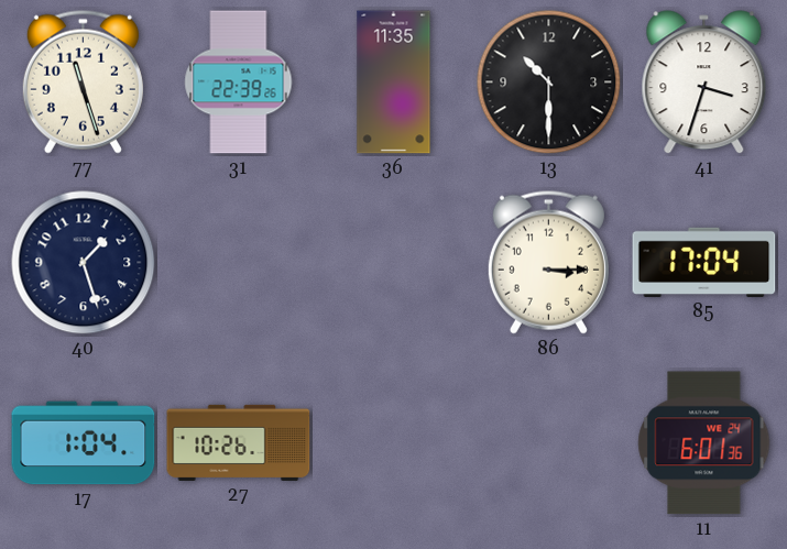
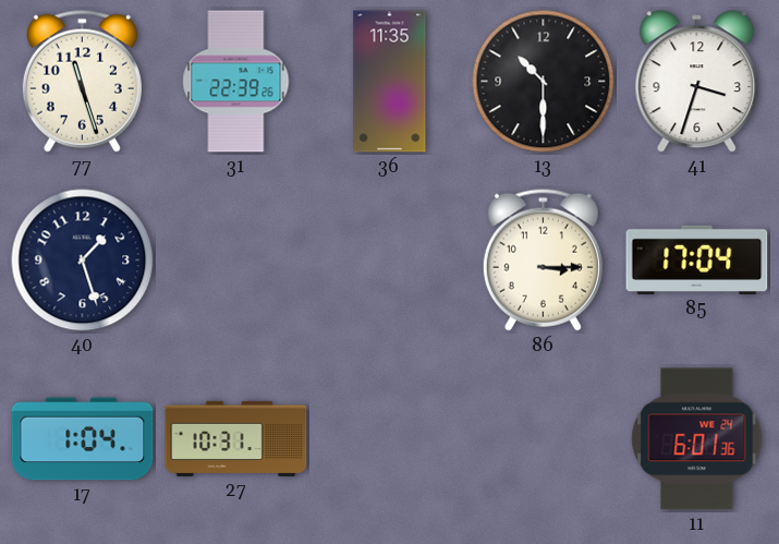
27: 10:26 -> 10:31
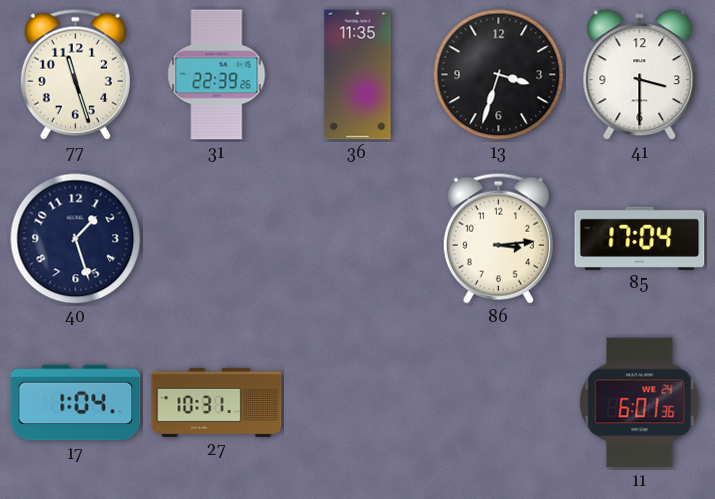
13: 10:30 -> 3:33
41: 3:33 -> 3:30
86: 3:15 -> 3:14
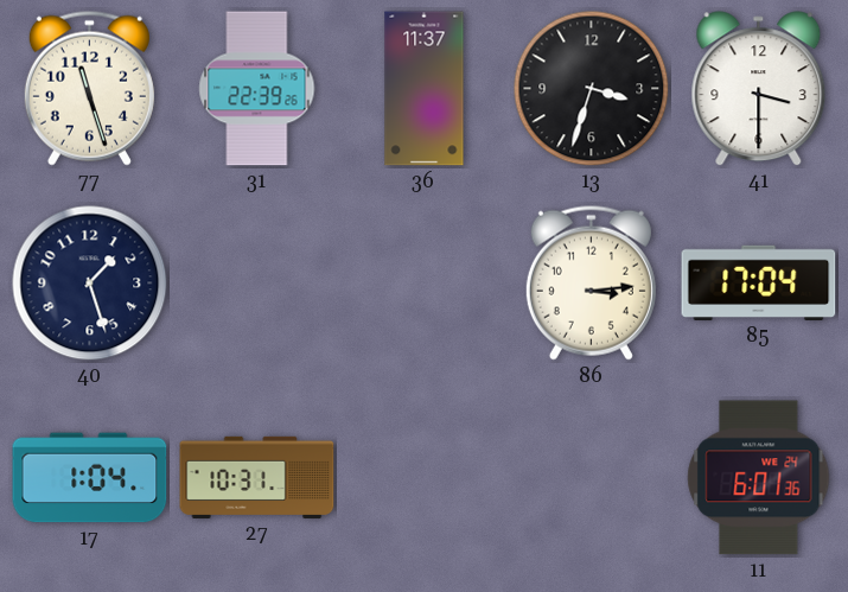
36: 11:35 -> 11:37
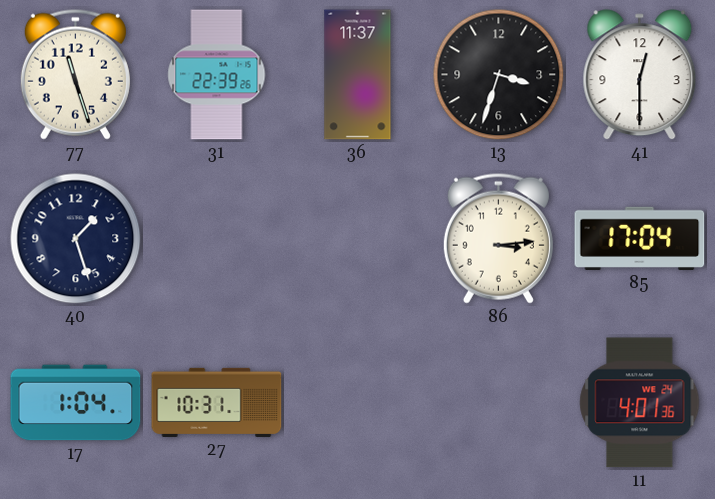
41: 3:30 -> 12:30
11: 6:01 -> 4:01
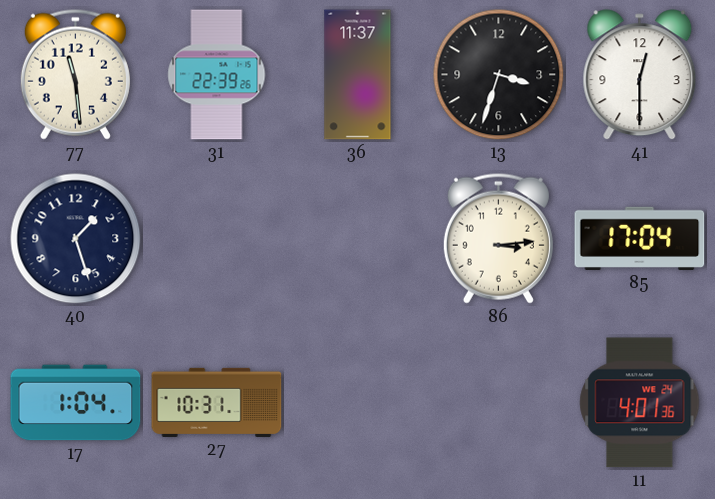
77: 11:27 -> 11:29
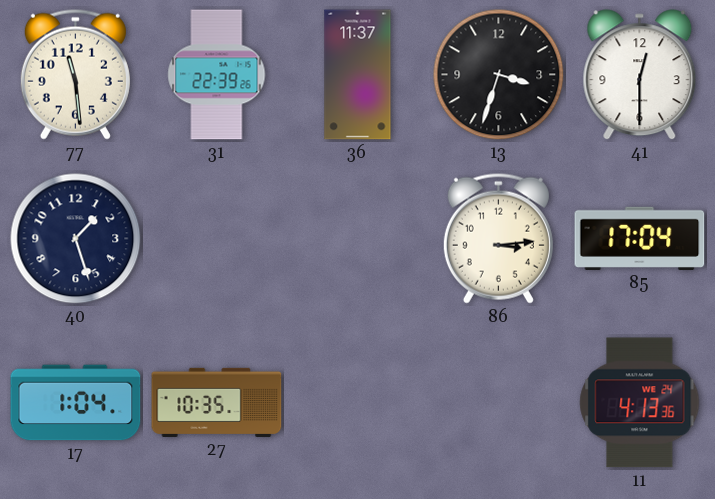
27: 10:31 -> 10:35
11: 4:01 -> 4:13
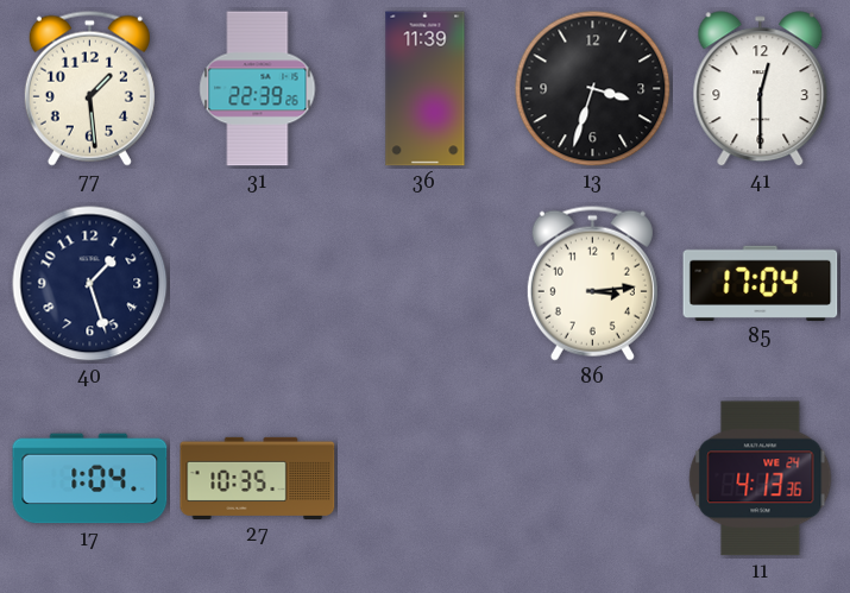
77: 11:29 -> 1:29
36: 11:37 -> 11:39
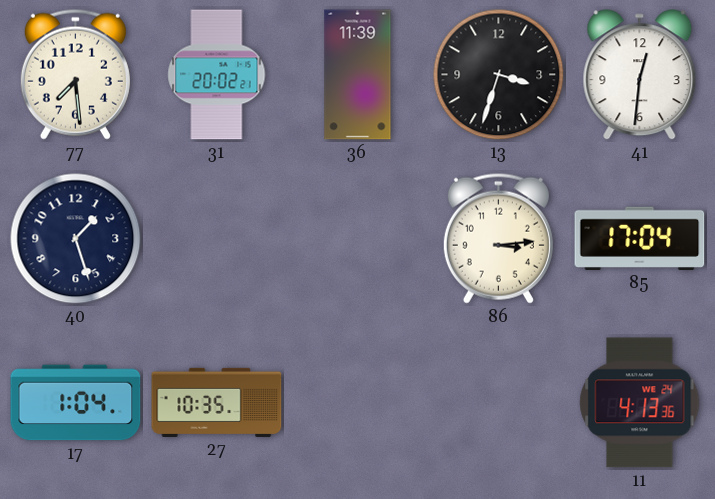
77: 1:29 -> 7:29
31: 22:39 -> 20:02
41: 12:30 -> 12:31
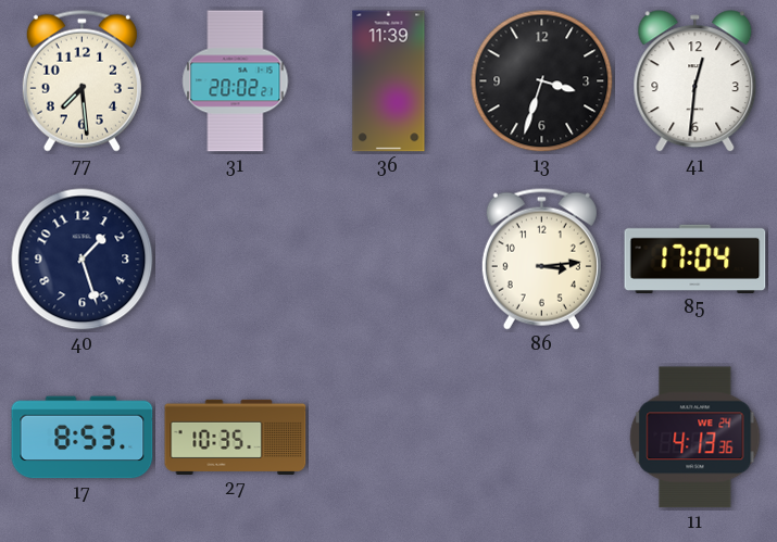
17: 1:04 -> 8:53
